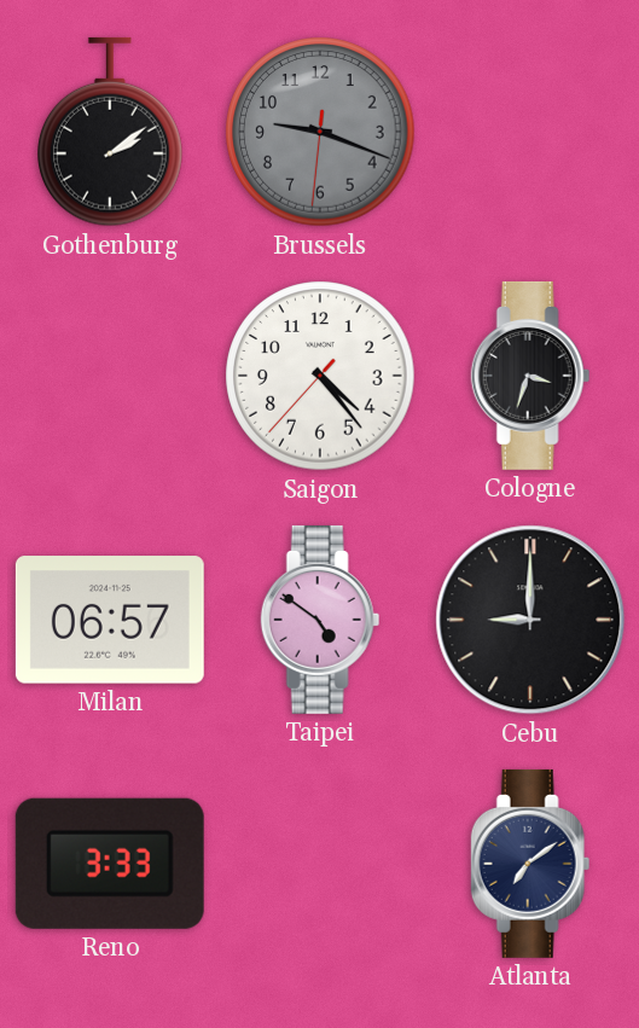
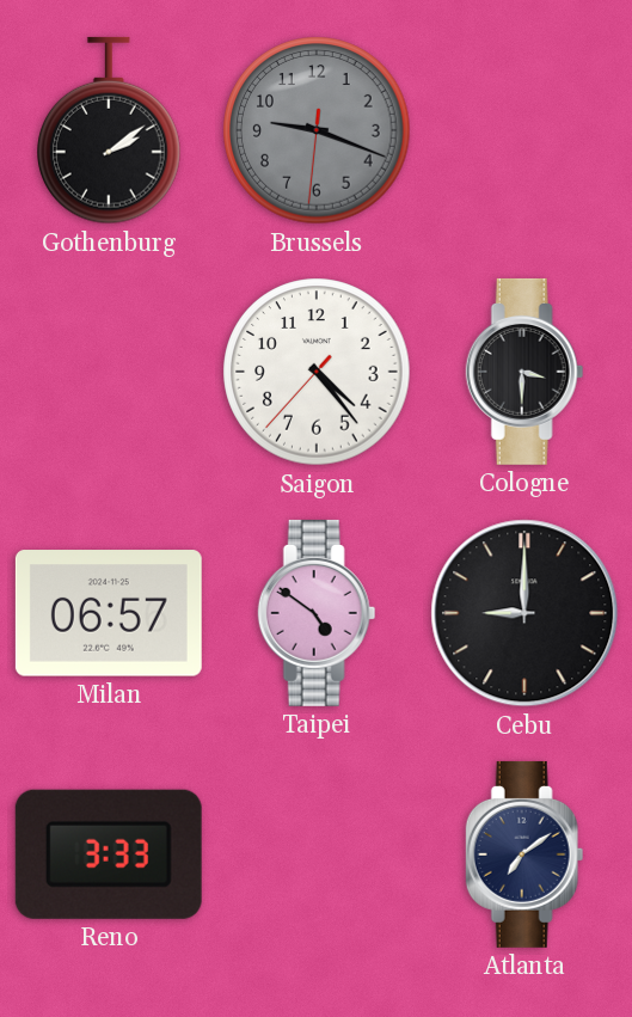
Cologne: 3:33 -> 3:30
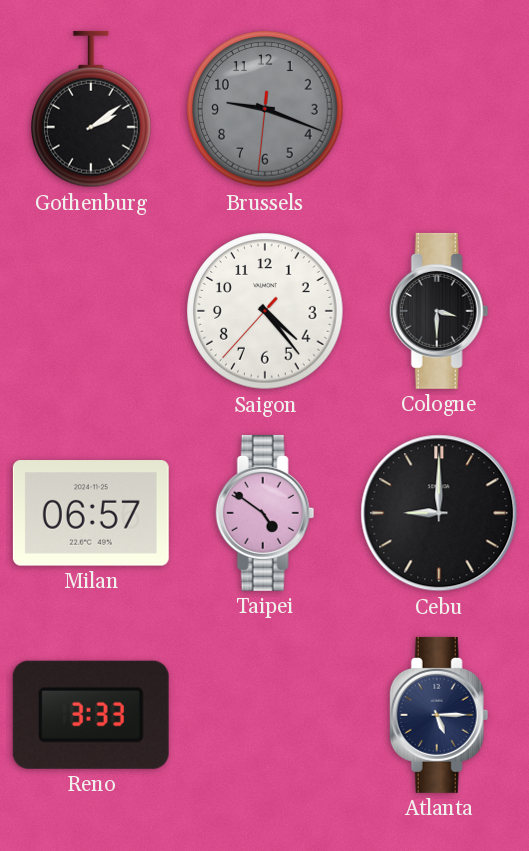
Atlanta: 7:09 -> 5:15
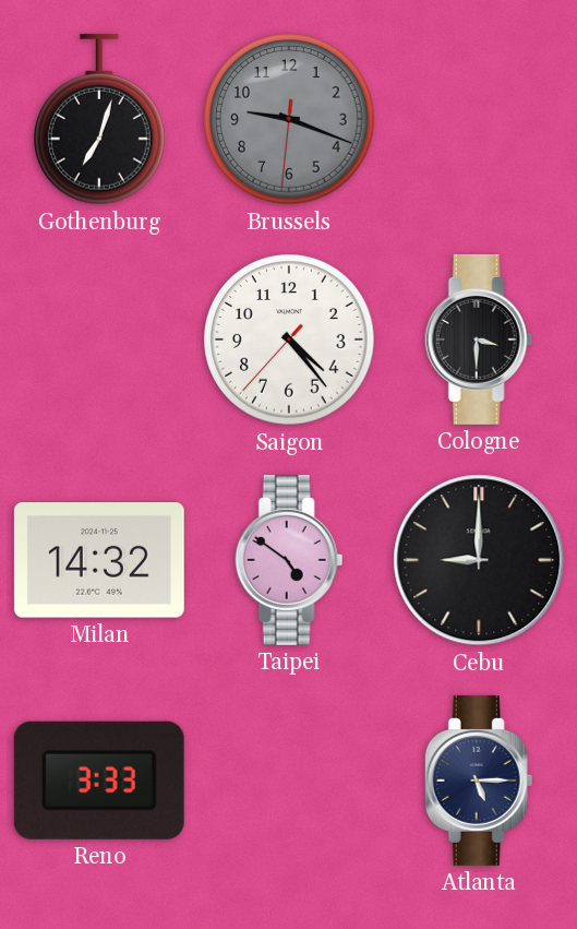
Gothenburg: 2:09 -> 7:03
Milan: 06:57 -> 14:32
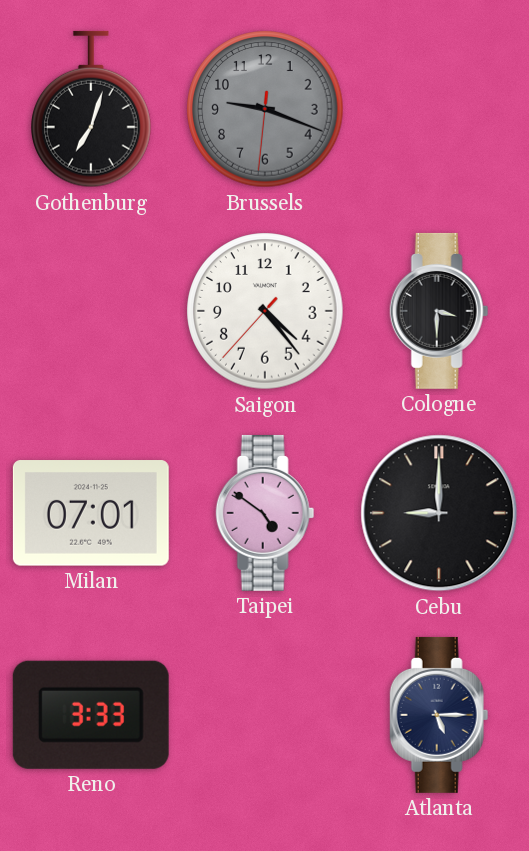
Milan: 14:32 -> 07:01
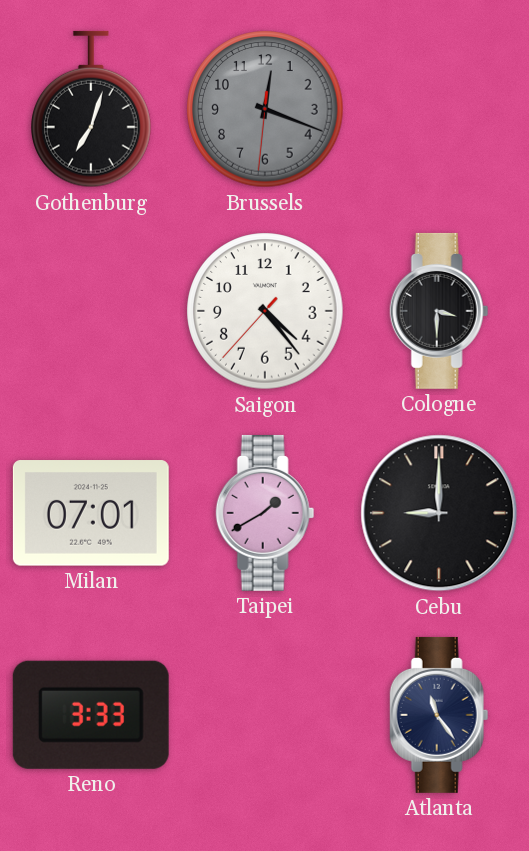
Brussels: 9:18 -> 12:18
Taipei: 4:51 -> 1:40
Atlanta: 5:15 -> 11:24
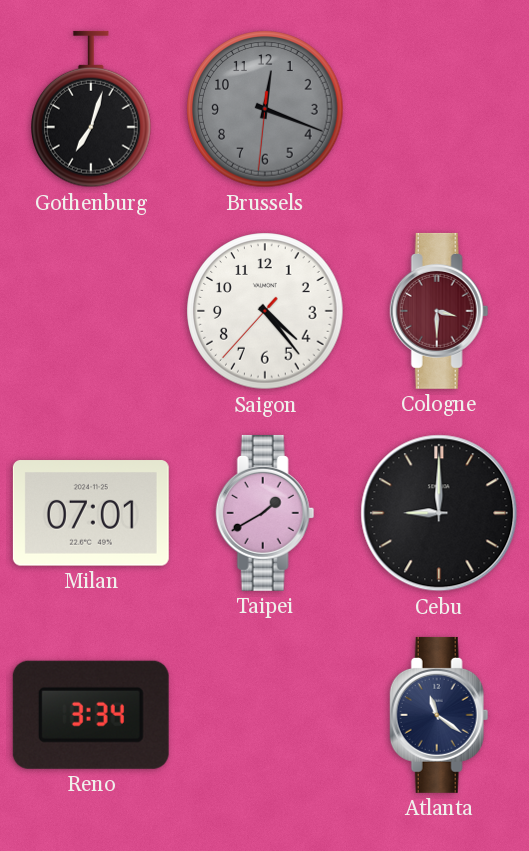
Cologne dial: black -> burgundy
Reno: 3:33 -> 3:34
Atlanta: 11:24 -> 11:21
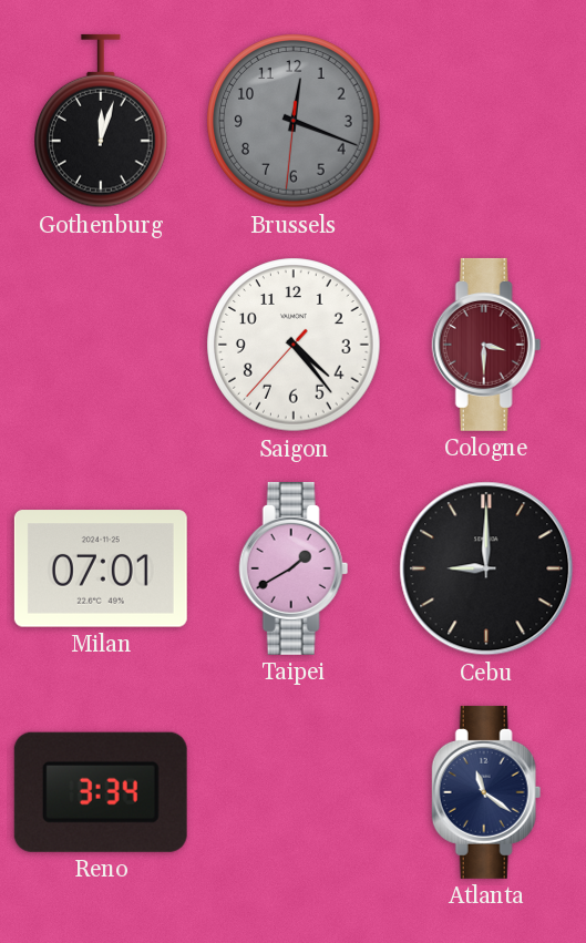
Gothenburg: 7:03 -> 12:03
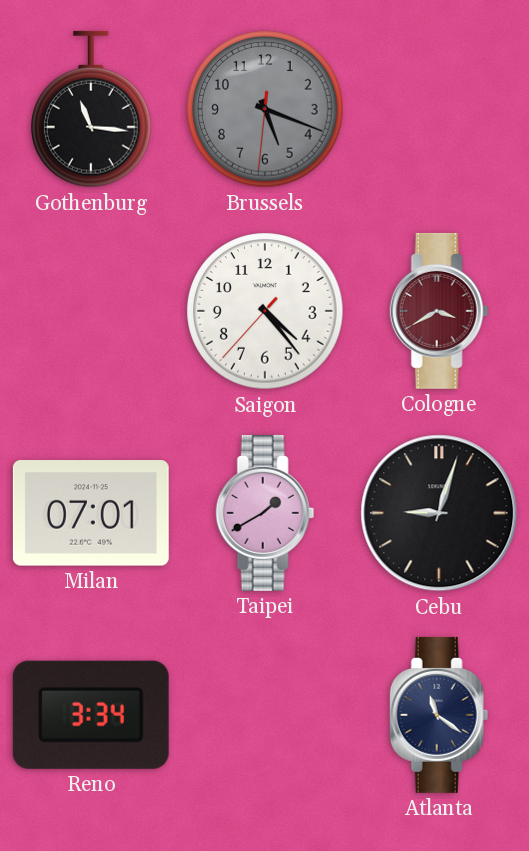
Gothenburg: 12:03 -> 11:16
Brussels: 12:18 -> 5:18
Cologne: 3:30 -> 3:40
Cebu: 9:00 -> 9:03
